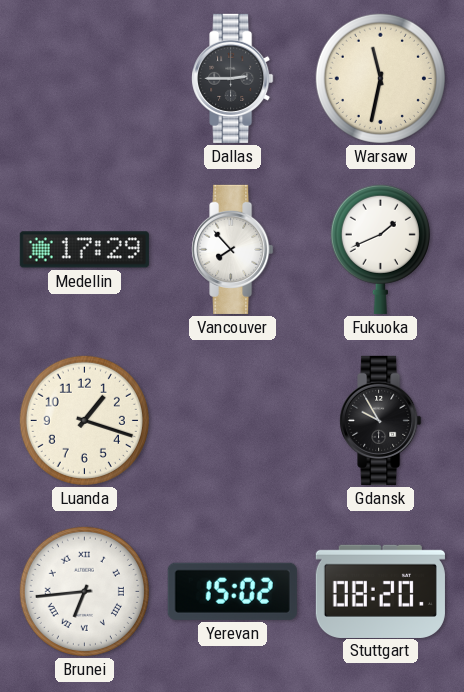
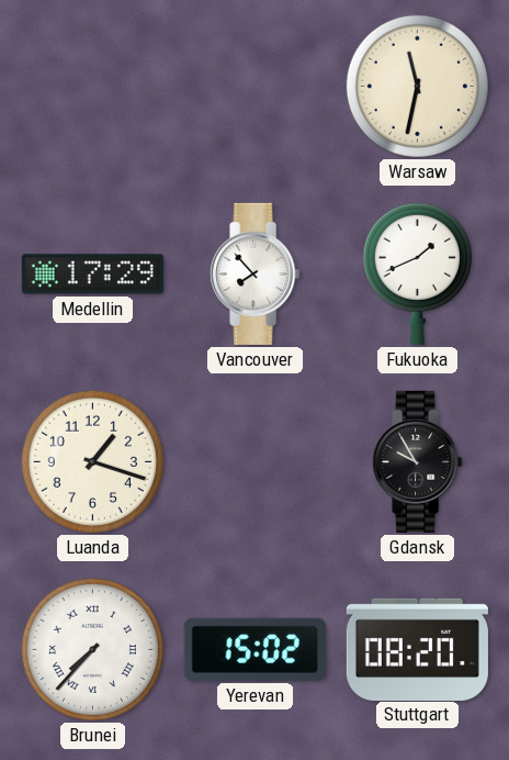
Dallas: 2:45 -> none
Brunei: 6:44 -> 7:37
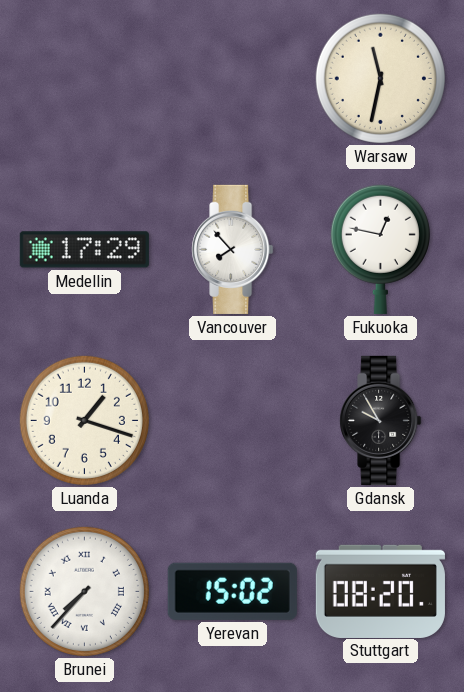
Fukuoka: 1:41 -> 12:47
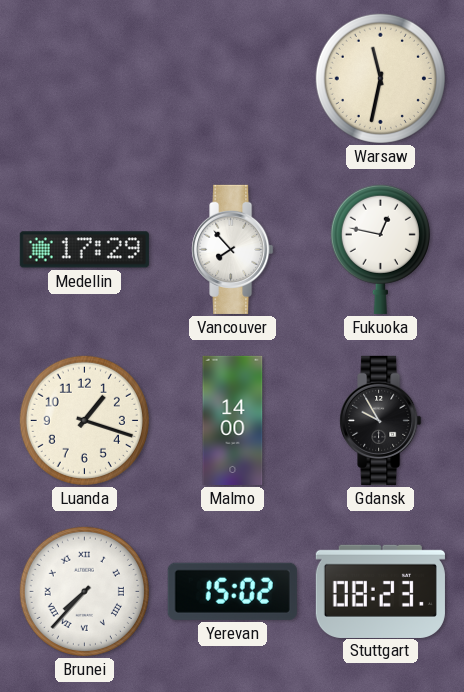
Malmo: none -> 14:00
Stuttgart: 08:20 -> 08:23
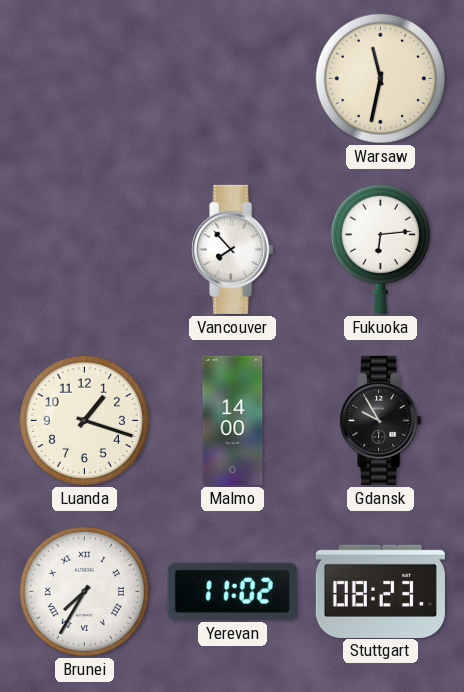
Medellin: 17:29 -> none
Fukuoka: 12:47 -> 6:14
Brunei: 7:37 -> 7:35
Yerevan: 15:02 -> 11:02
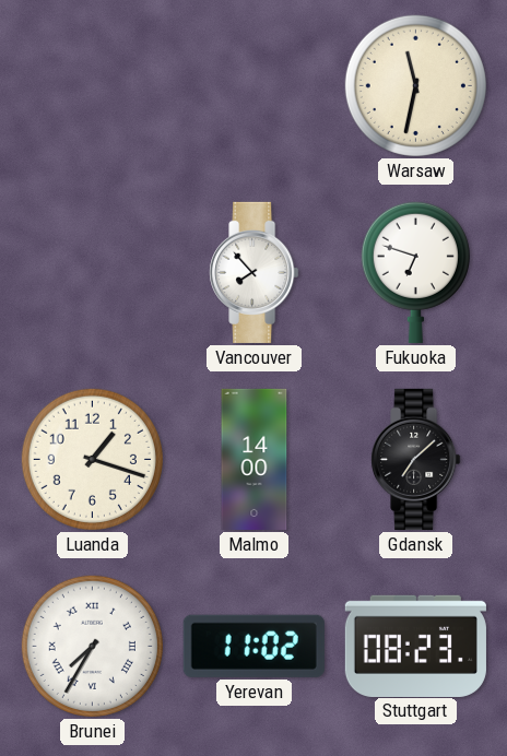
Fukuoka: 6:14 -> 6:48
Gdansk: 9:55 -> 7:08
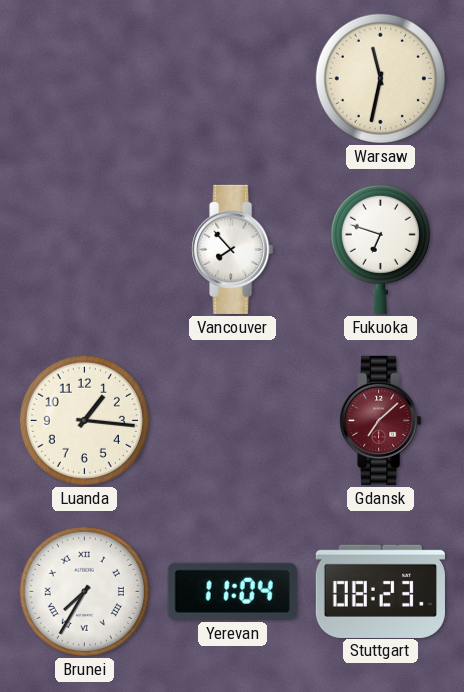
Luanda: 1:18 -> 1:16
Malmo: 14:00 -> none
Gdansk dial: black -> burgundy
Yerevan: 11:02 -> 11:04
